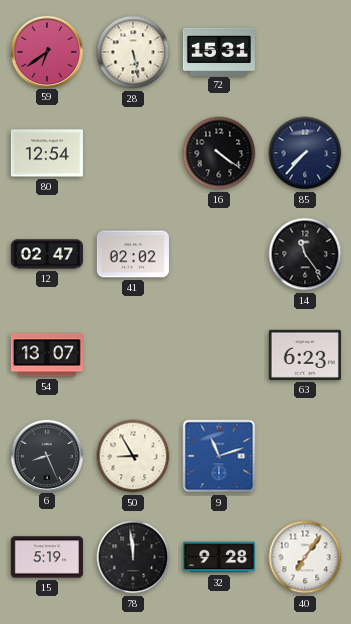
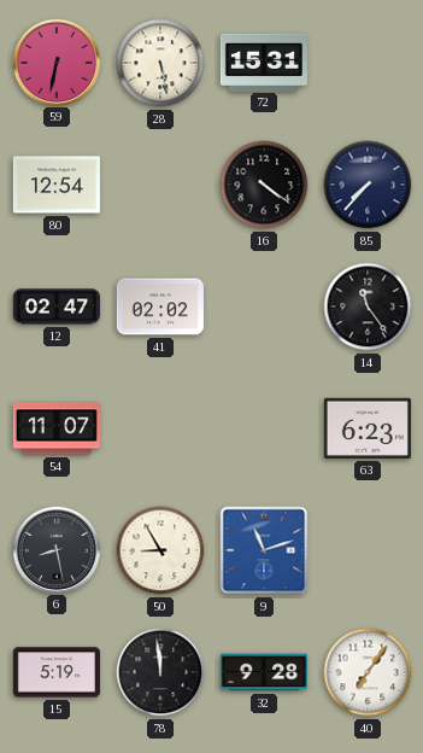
59: 6:39 -> 6:32
54: 13:07 -> 11:07
6: 8:26 -> 8:28
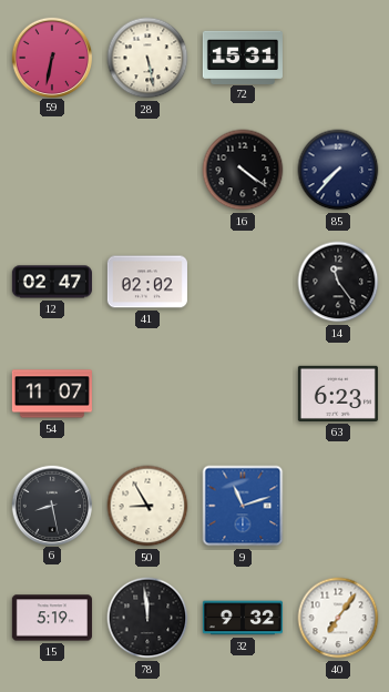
80: 12:54 -> none
32: 9:28 -> 9:32
